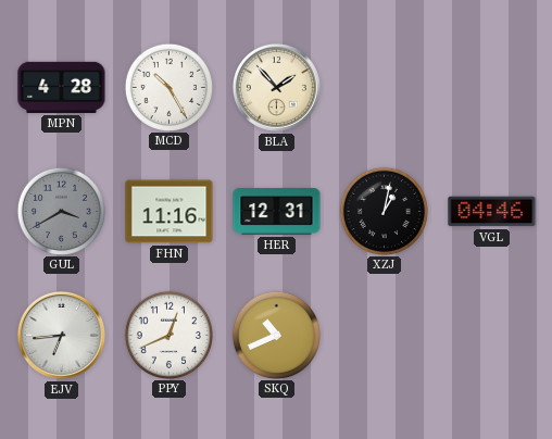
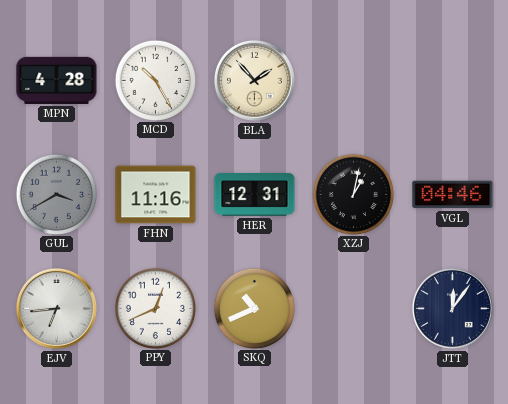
JTT: none -> 12:06
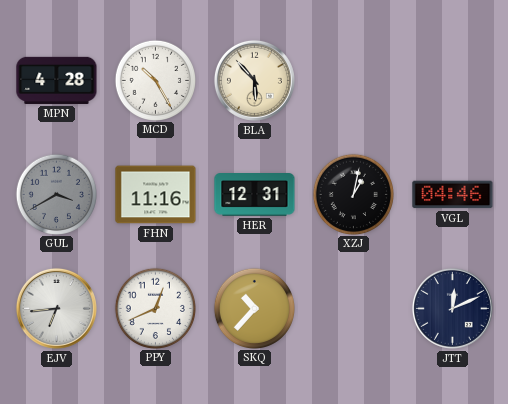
BLA: 1:53 -> 5:53
SKQ: 10:41 -> 10:37
JTT: 12:06 -> 12:11
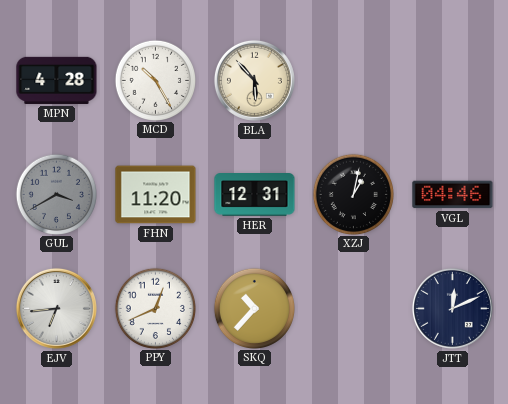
FHN: 11:16 -> 11:20
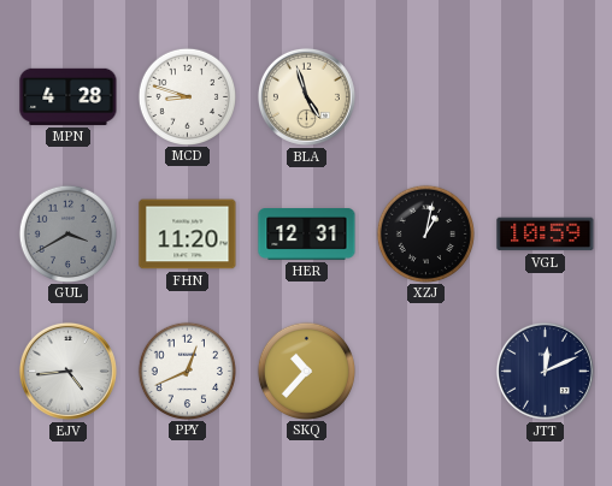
MCD: 10:25 -> 8:48
BLA: 5:53 -> 4:57
VGL: 04:46 -> 10:59
EJV: 6:44 -> 4:44
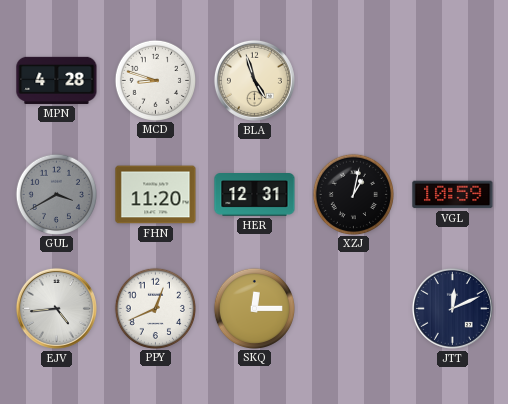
SKQ: 10:37 -> 12:15
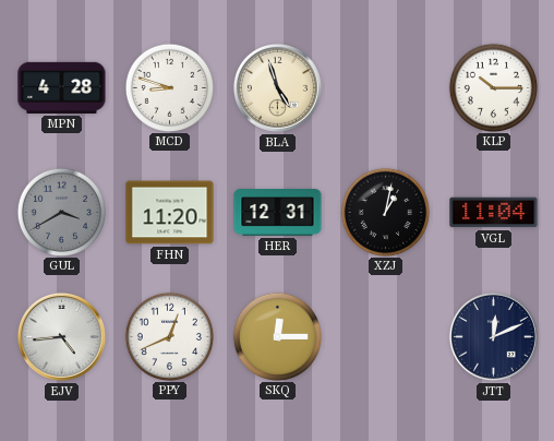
KLP: none -> 10:15
VGL: 10:59 -> 11:04
